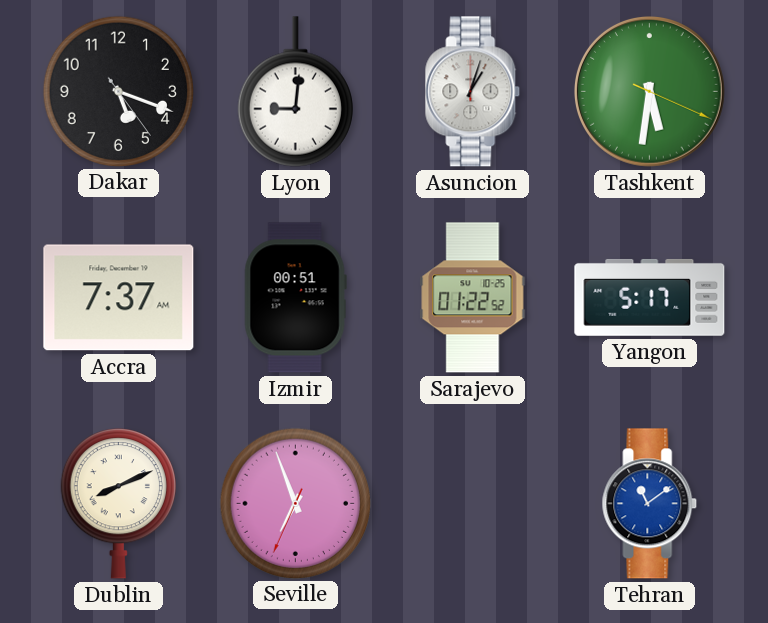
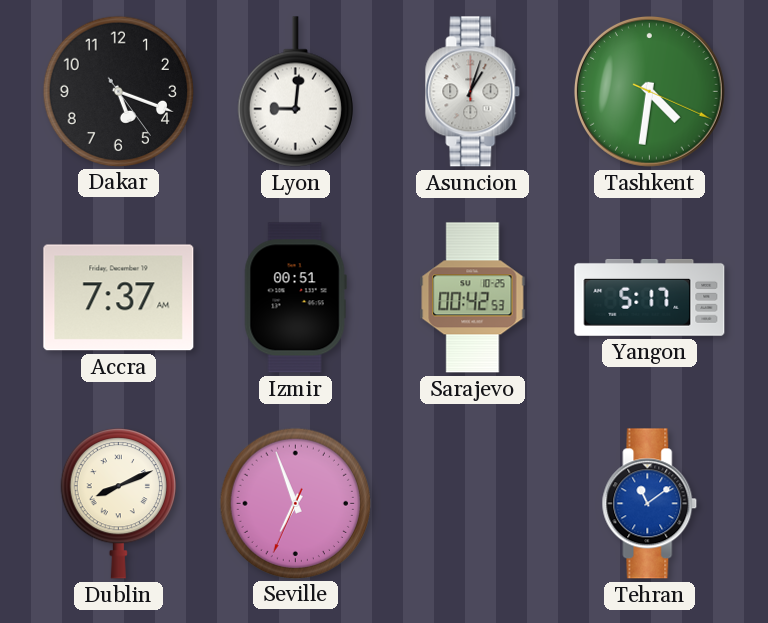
Tashkent: 5:31 -> 4:31
Sarajevo: 01:22 -> 00:42
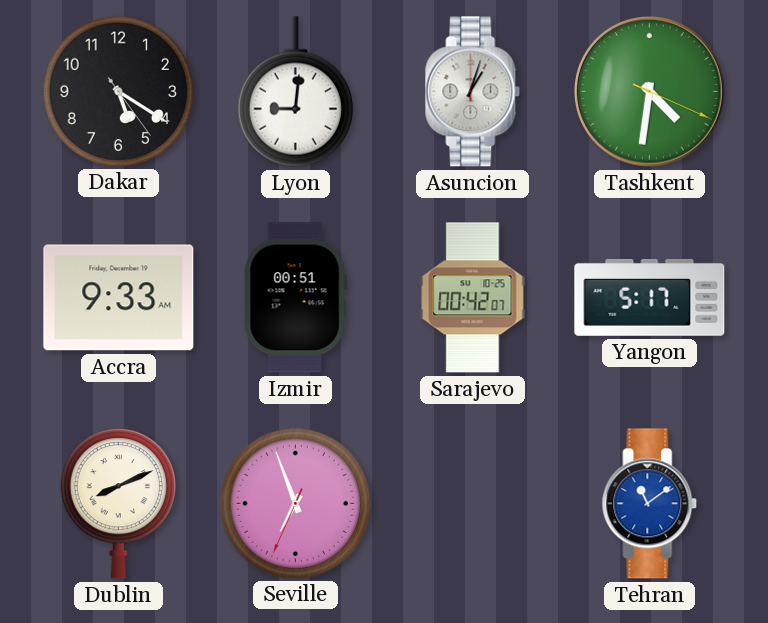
Dakar: 5:18 -> 5:20
Accra: 7:37 -> 9:33
Sarajevo: 00:42:53 -> 00:42:07
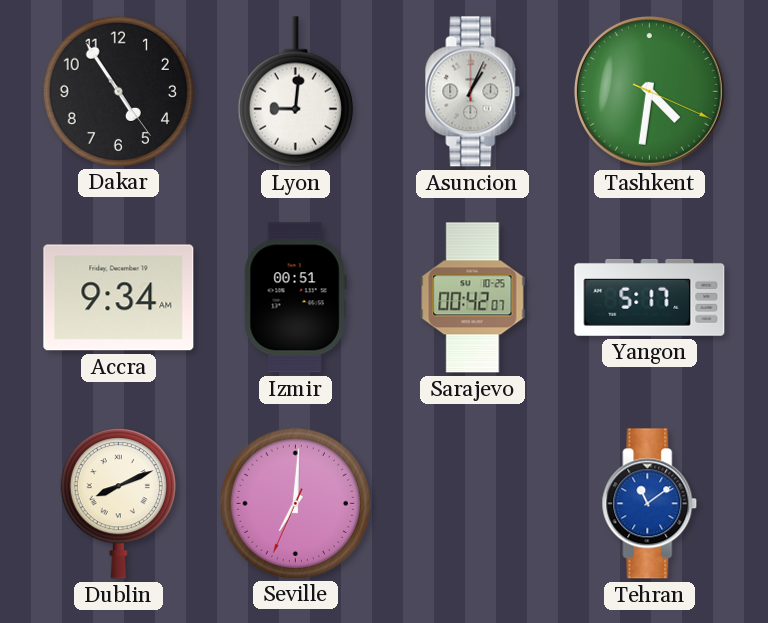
Dakar: 5:20 -> 4:54
Asuncion: 1:03 -> 1:04
Accra: 9:33 -> 9:34
Seville: 6:56 -> 7:00
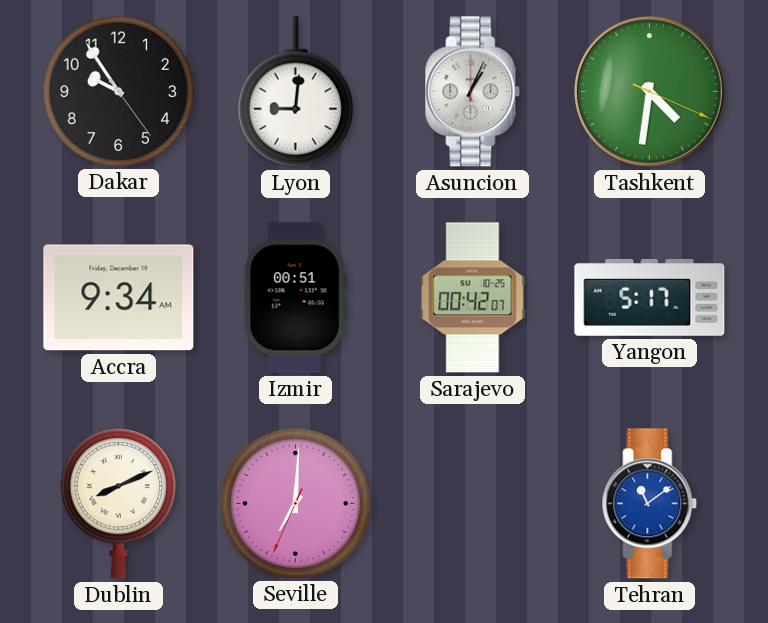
Dakar: 4:54 -> 9:54
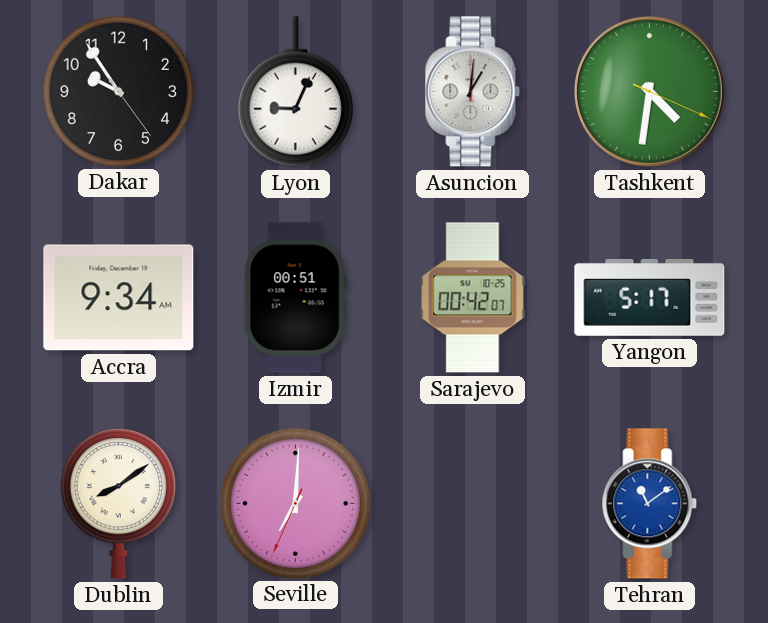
Lyon: 9:01 -> 9:04
Asuncion: 1:04 -> 1:01
Dublin: 8:11 -> 8:09
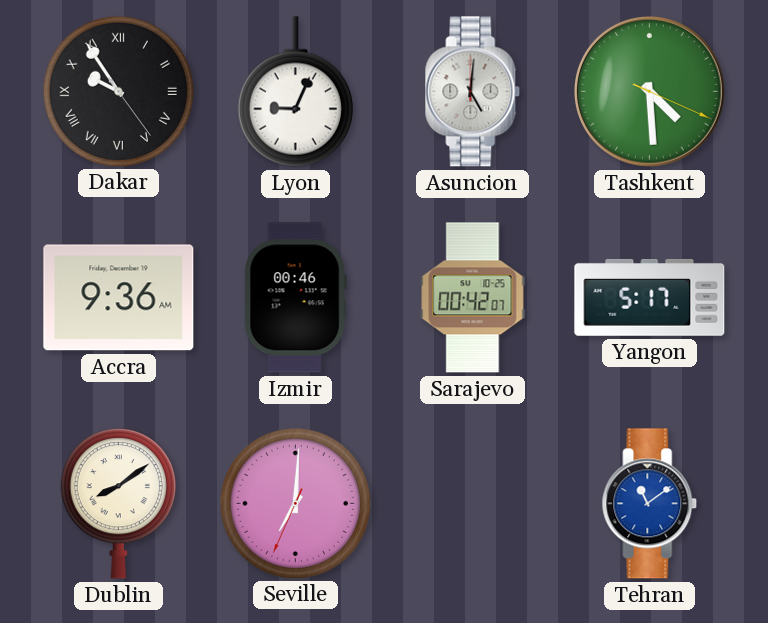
Dakar numerals: Arabic -> Roman
Asuncion: 1:01 -> 5:01
Tashkent: 4:31 -> 4:29
Accra: 9:34 -> 9:36
Izmir: 00:51 -> 00:46
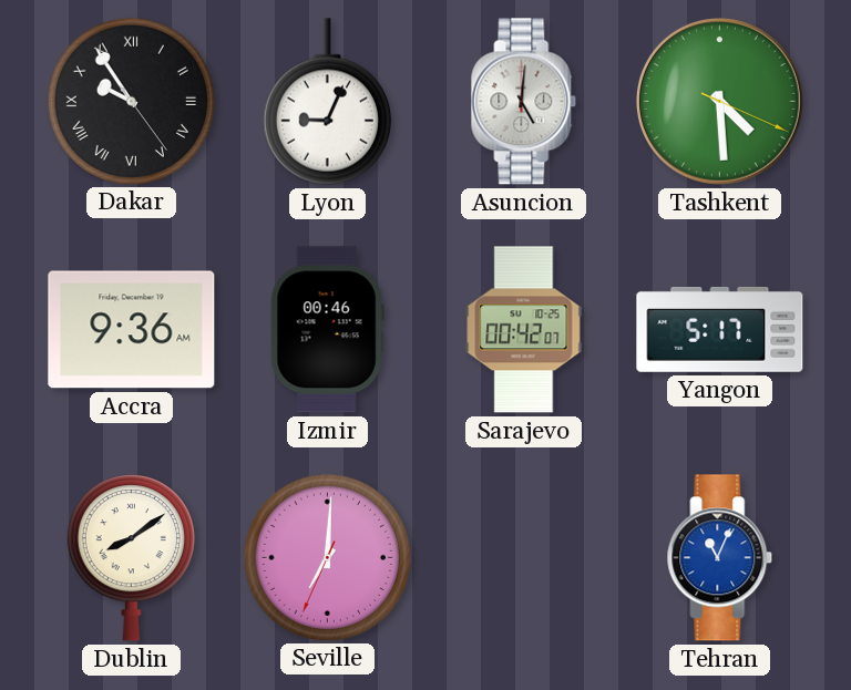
Tehran: 11:09 -> 11:04
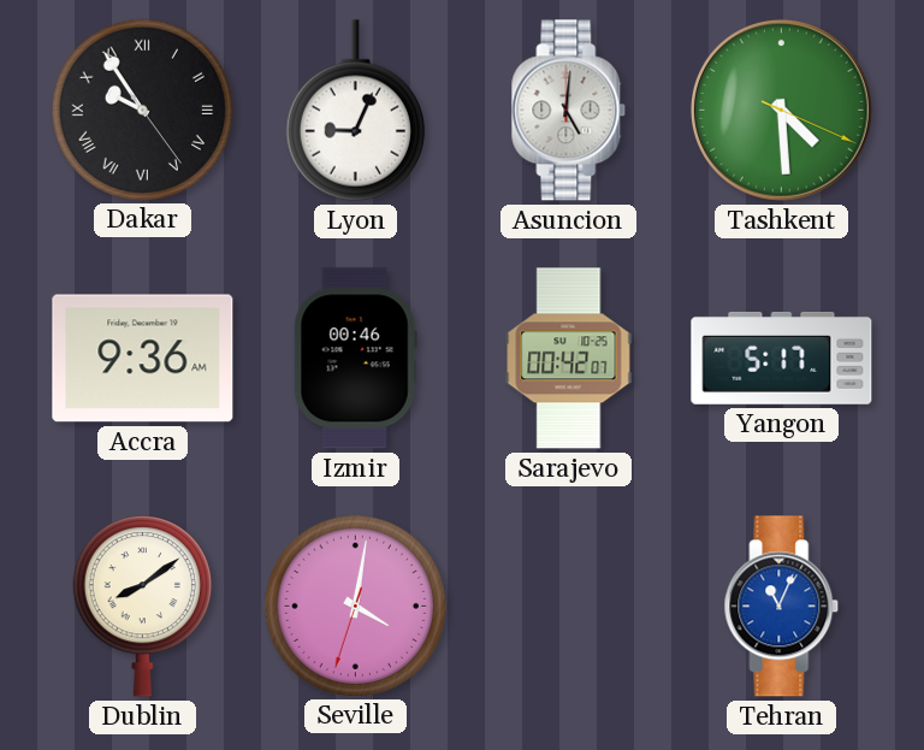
Seville: 7:00 -> 4:01
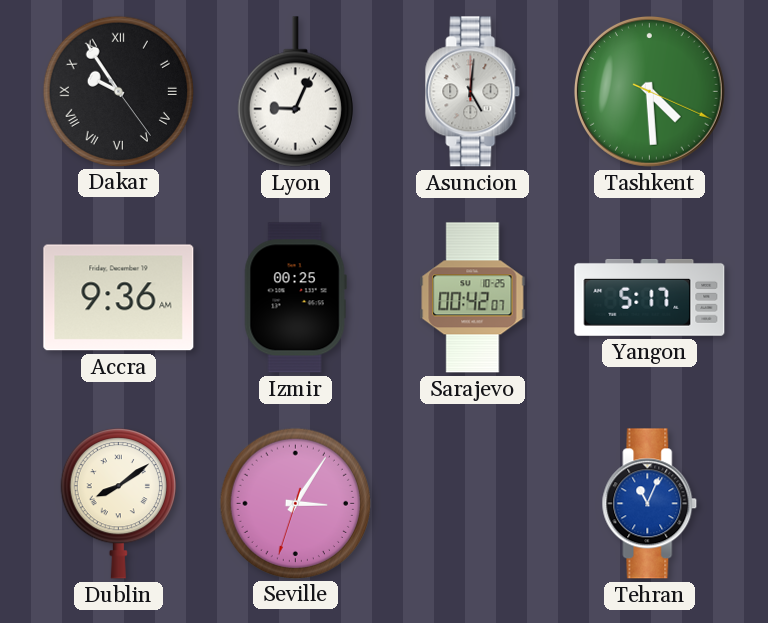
Izmir: 00:46 -> 00:25
Seville: 4:01 -> 3:05
